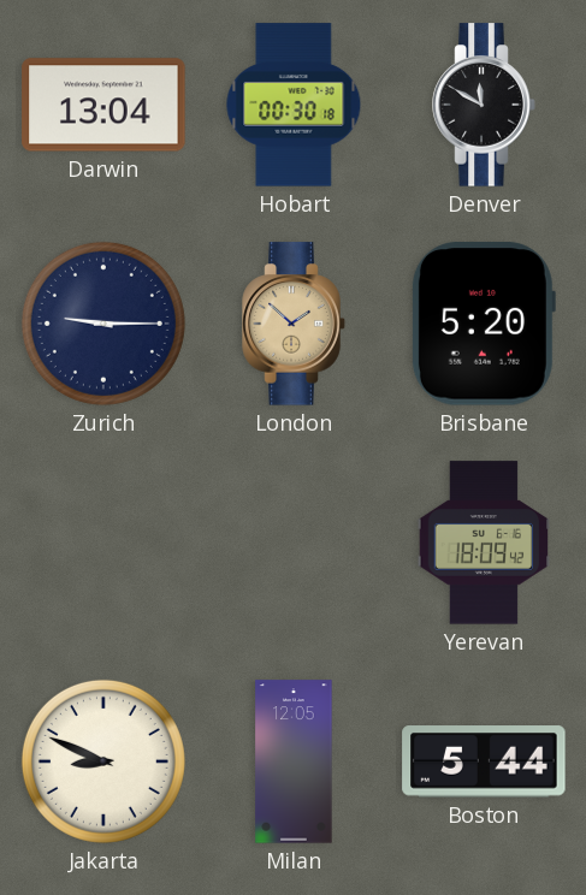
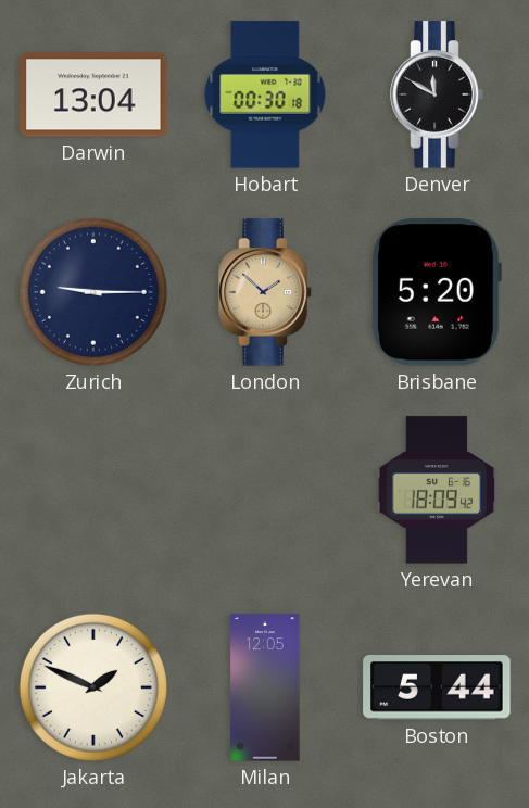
Jakarta: 8:49 -> 1:49
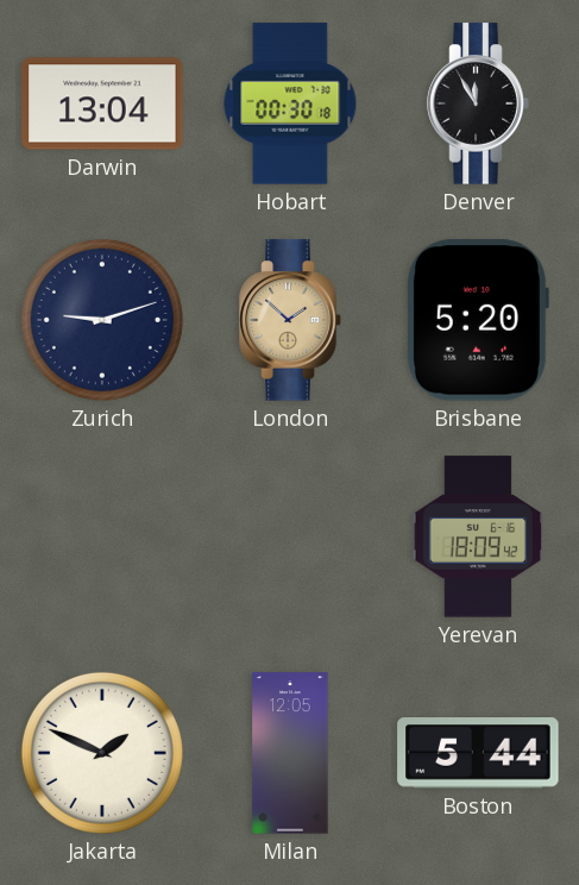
Denver: 11:50 -> 11:55
Zurich: 9:15 -> 9:12
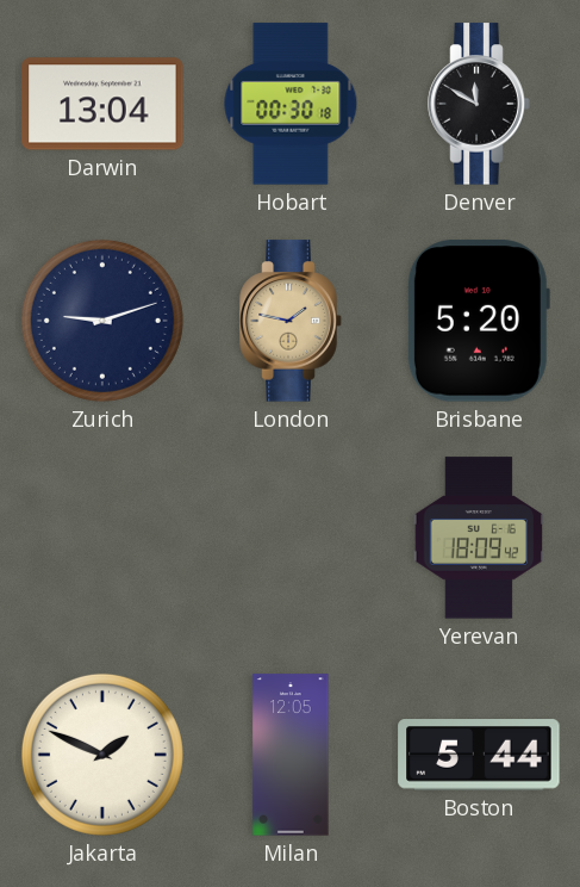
Denver: 11:55 -> 11:50
London: 1:52 -> 1:47
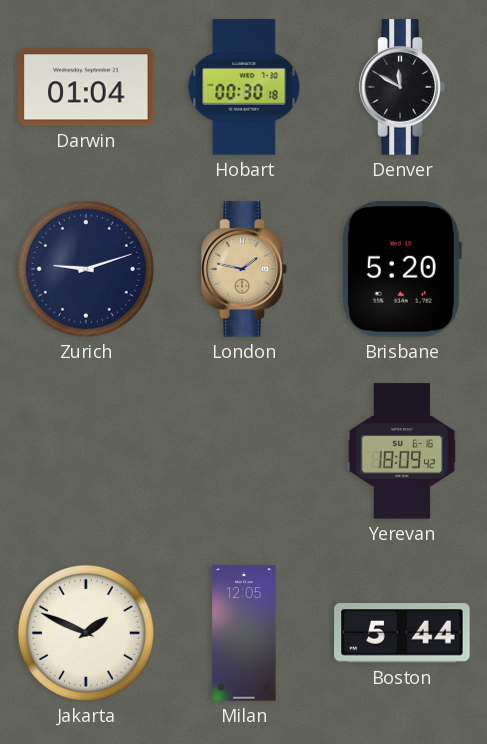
Darwin: 13:04 -> 01:04
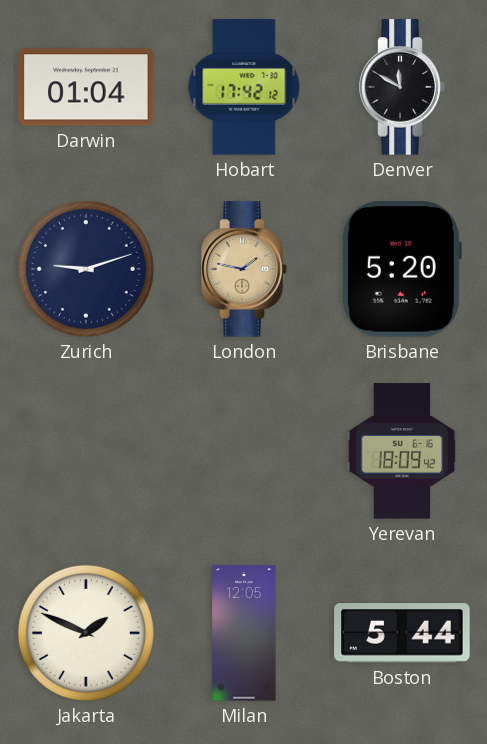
Hobart: 00:30 -> 17:42
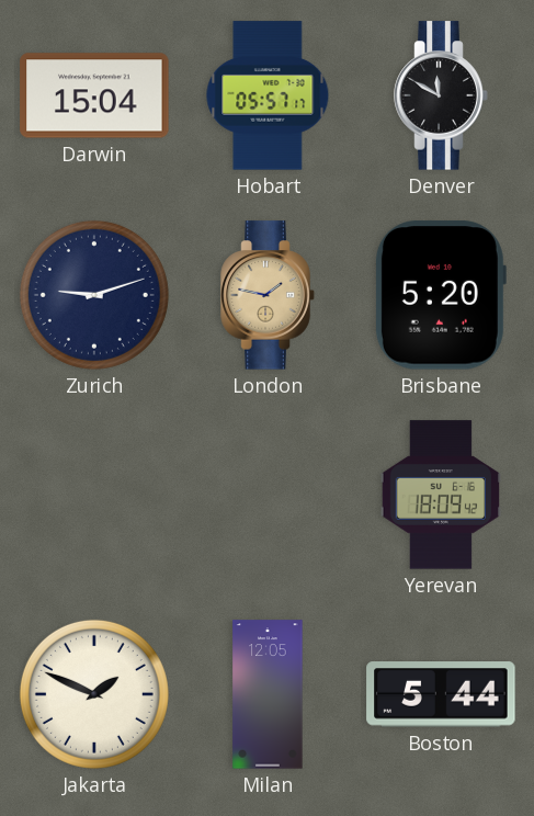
Darwin: 01:04 -> 15:04
Hobart: 17:42 -> 05:57
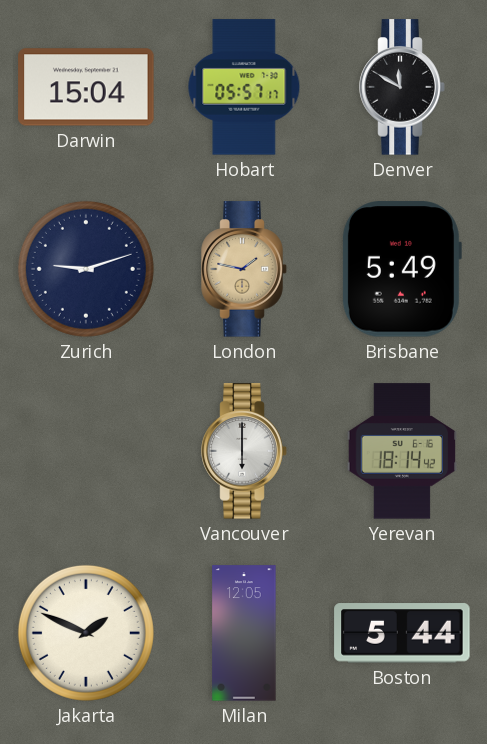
Brisbane: 5:20 -> 5:49
Vancouver: none -> 6:00
Yerevan: 18:09 -> 18:14
